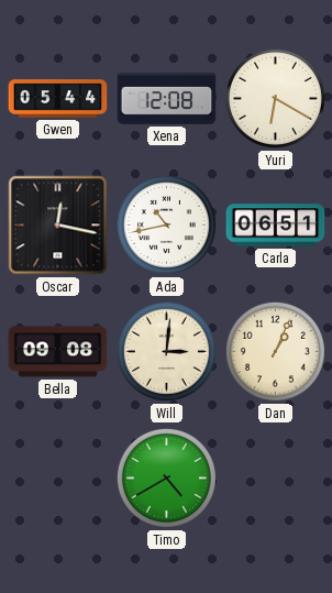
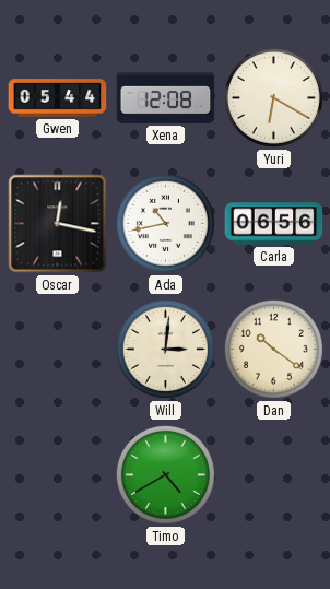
Carla: 06:51 -> 06:56
Bella: 09:08 -> none
Dan: 1:04 -> 10:21
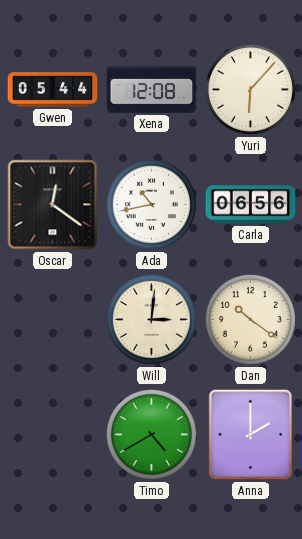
Yuri: 6:20 -> 6:07
Oscar: 12:17 -> 12:21
Anna: none -> 2:00
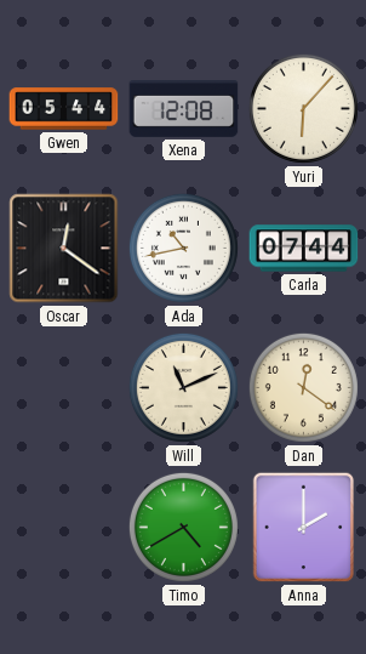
Carla: 06:56 -> 07:44
Will: 3:01 -> 11:11
Dan: 10:21 -> 12:21
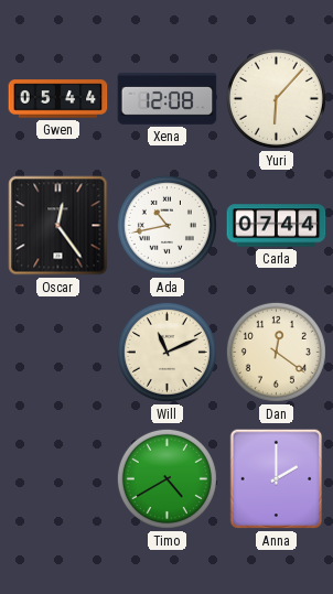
Oscar: 12:21 -> 12:24
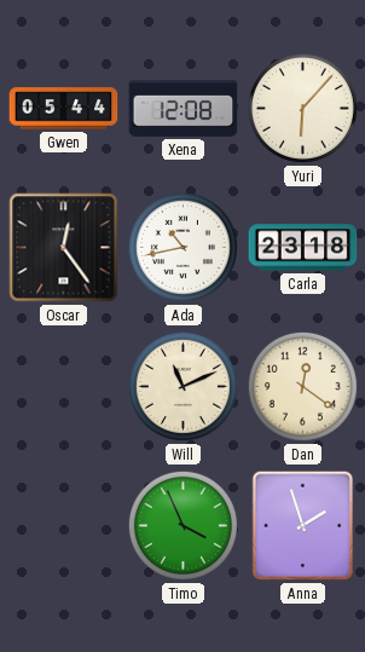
Carla: 07:44 -> 23:18
Timo: 4:40 -> 3:56
Anna: 2:00 -> 1:57
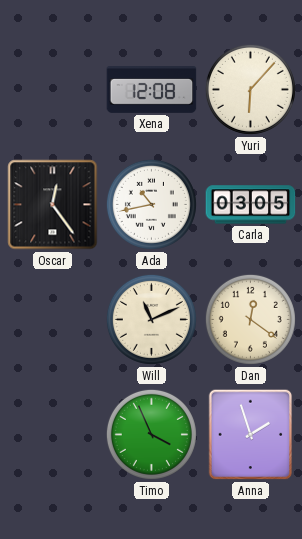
Gwen: 05:44 -> none
Carla: 23:18 -> 03:05
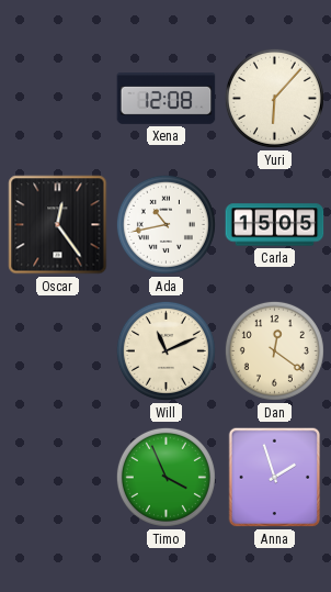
Carla: 03:05 -> 15:05
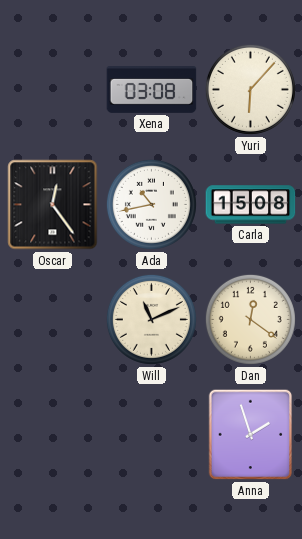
Xena: 12:08 -> 03:08
Carla: 15:05 -> 15:08
Timo: 3:56 -> none
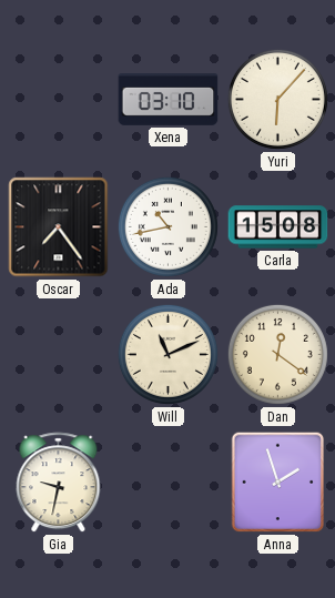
Xena: 03:08 -> 03:10
Oscar: 12:24 -> 7:24
Gia: none -> 9:32
